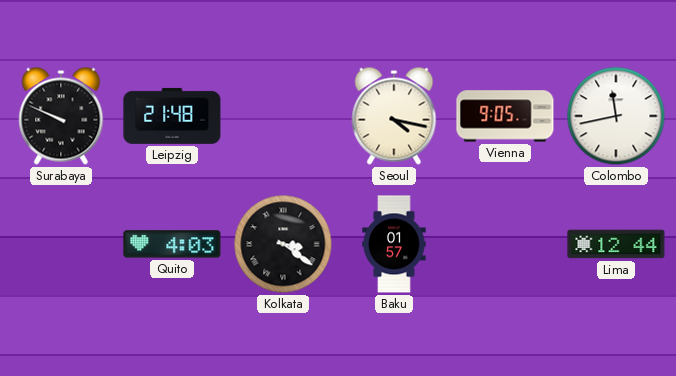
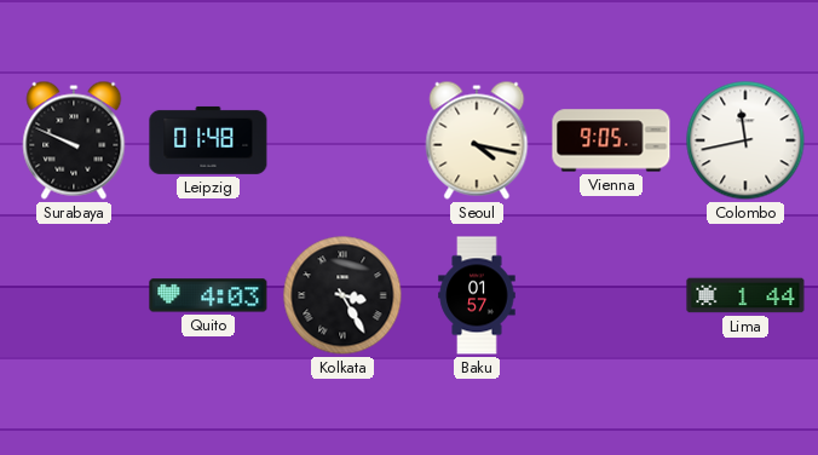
Leipzig: 21:48 -> 01:48
Kolkata: 3:21 -> 3:25
Lima: 12:44 -> 1:44
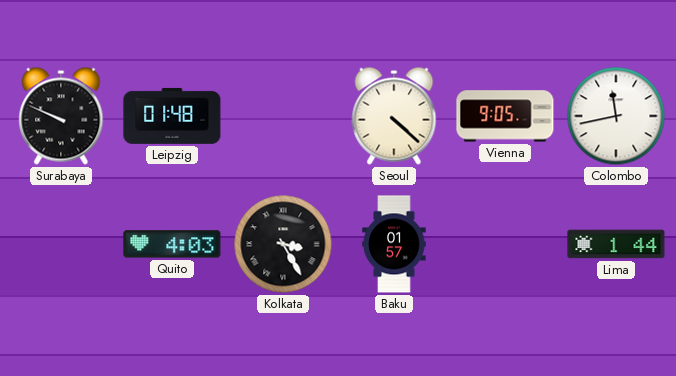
Seoul: 4:17 -> 4:22
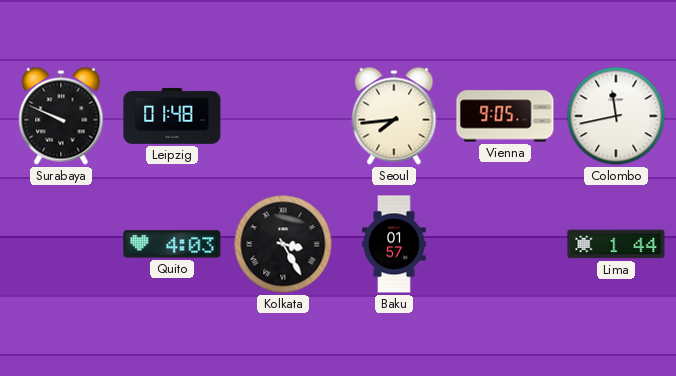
Seoul: 4:22 -> 7:44
